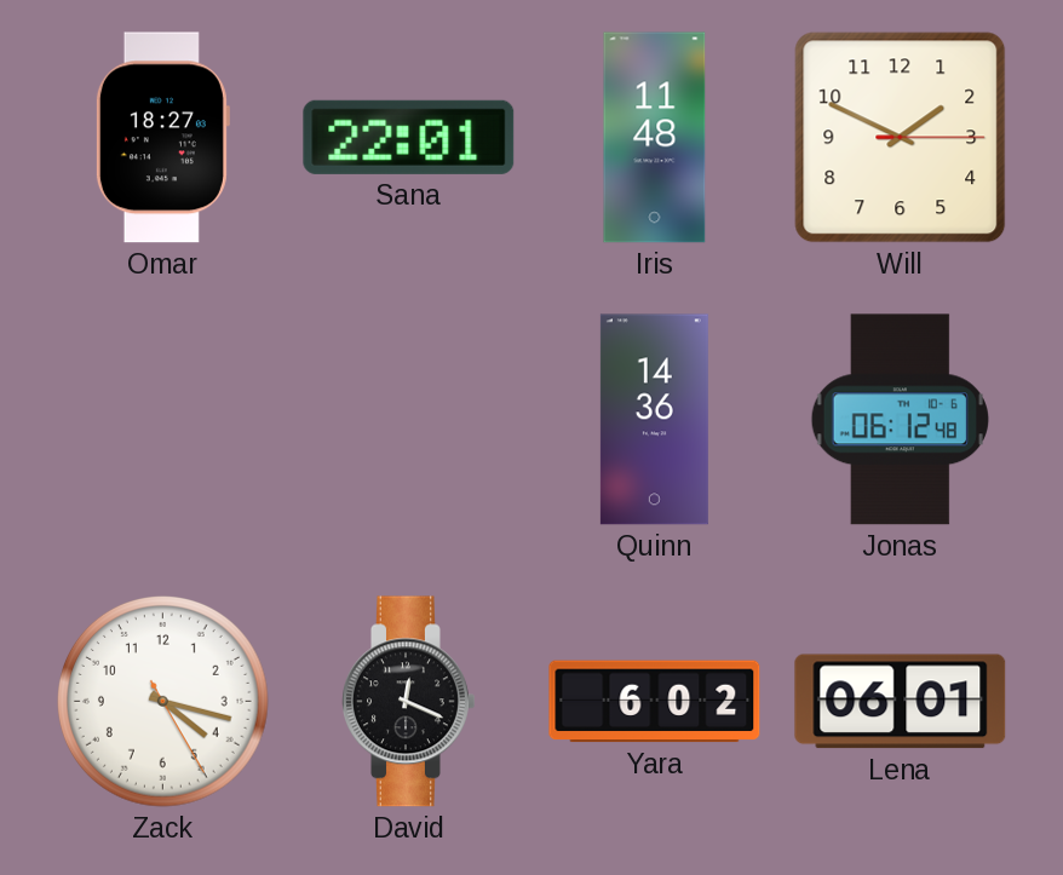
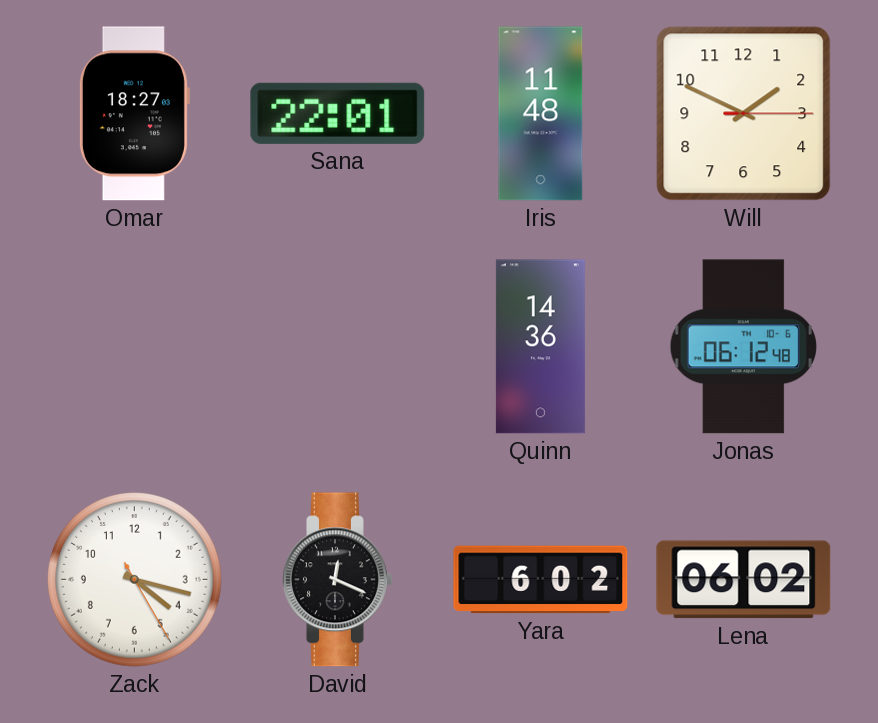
Lena: 06:01 -> 06:02
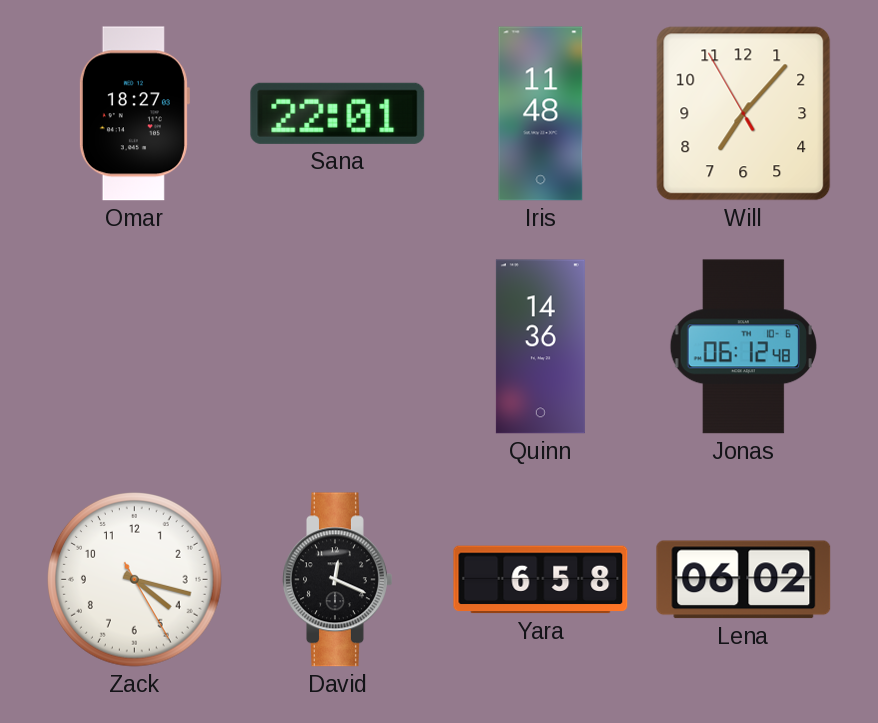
Will: 1:49 -> 7:06
Yara: 6:02 -> 6:58
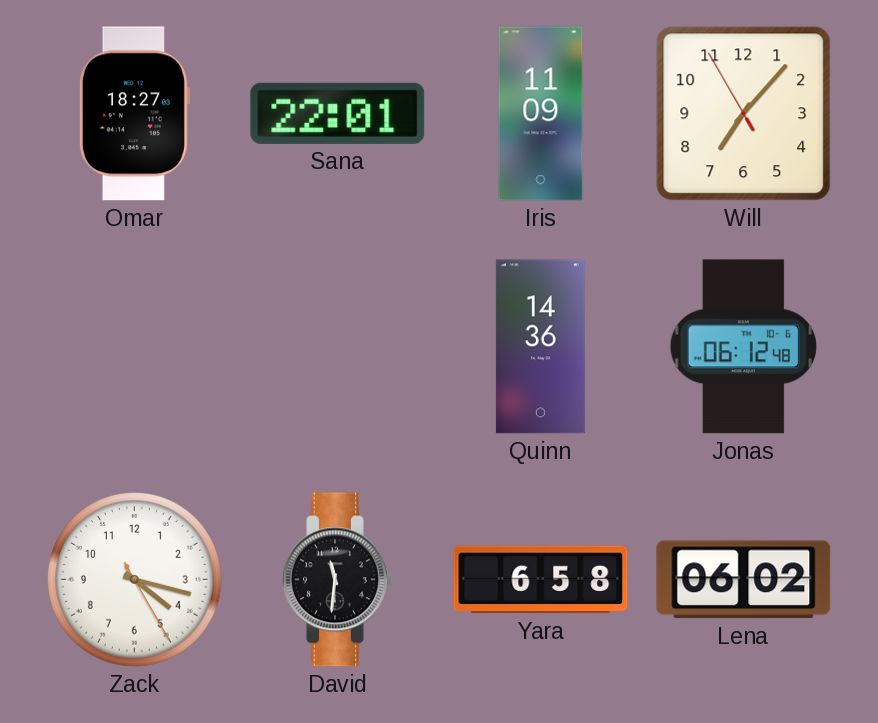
Iris: 11:48 -> 11:09
David: 12:19 -> 11:31
